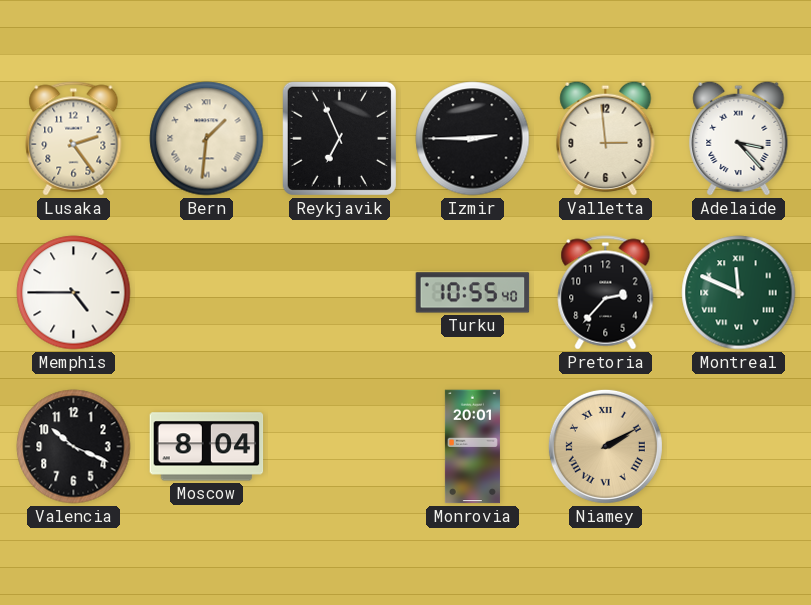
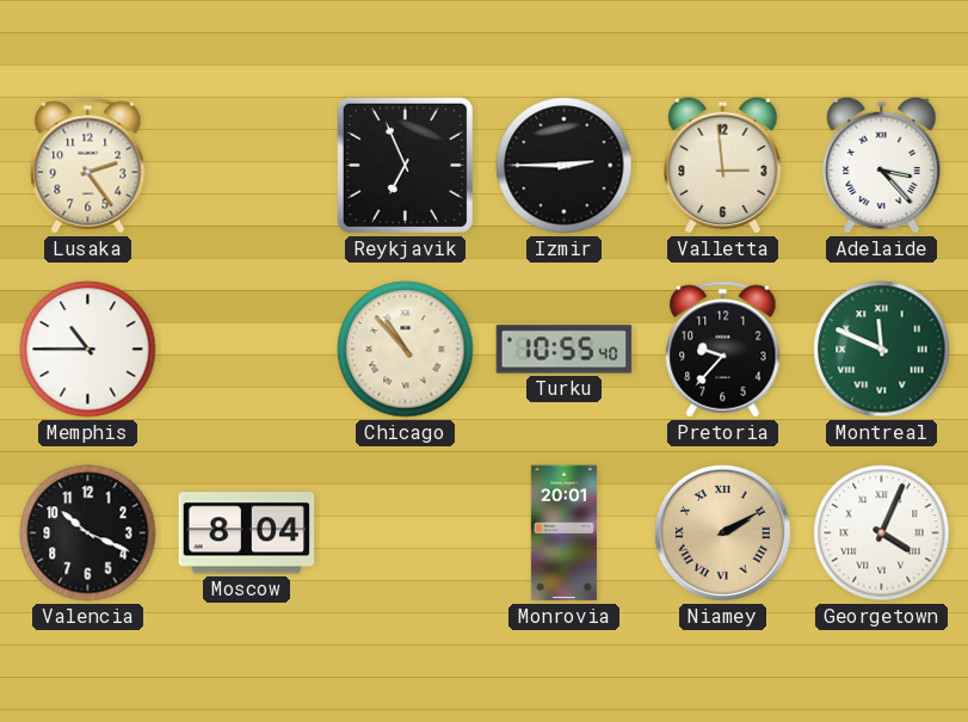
Bern: 1:31 -> none
Memphis: 4:45 -> 10:45
Chicago: none -> 10:53
Pretoria: 2:37 -> 9:37
Georgetown: none -> 4:04
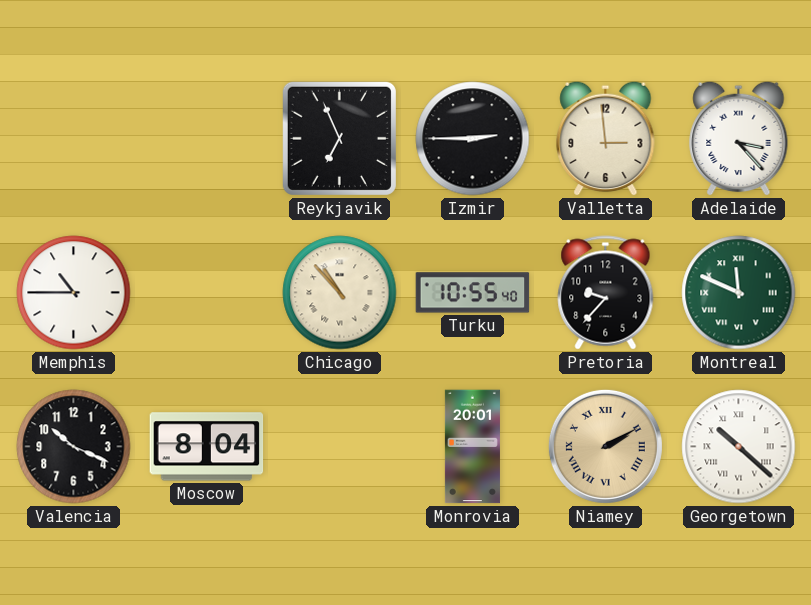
Lusaka: 2:24 -> none
Georgetown: 4:04 -> 10:22
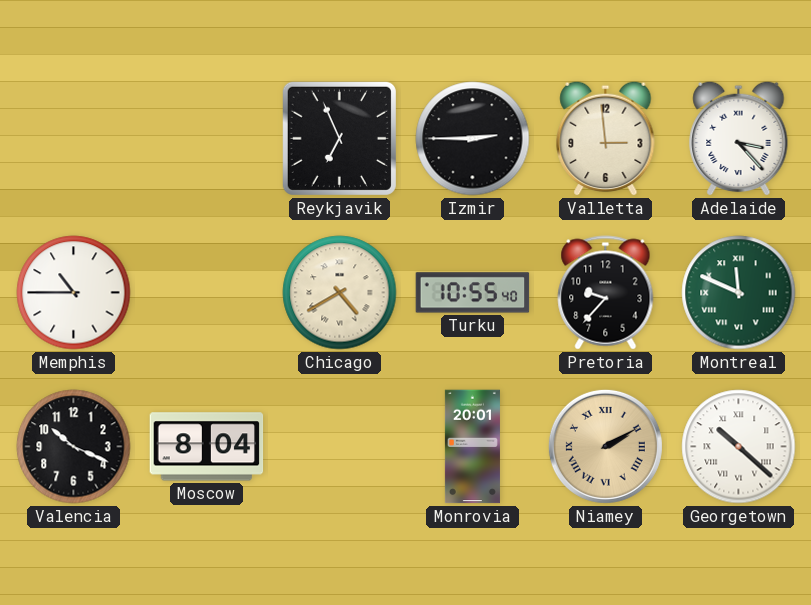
Chicago: 10:53 -> 4:40
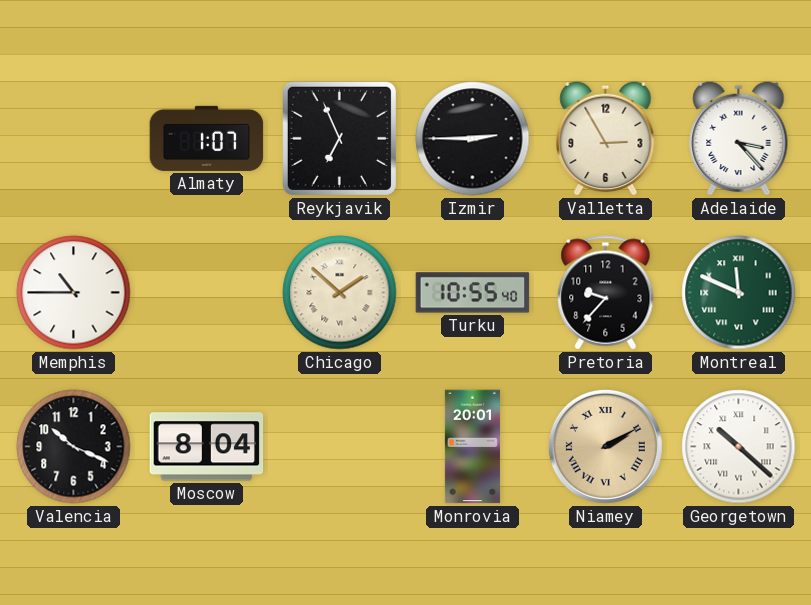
Almaty: none -> 1:07
Valletta: 2:59 -> 2:55
Chicago: 4:40 -> 1:52
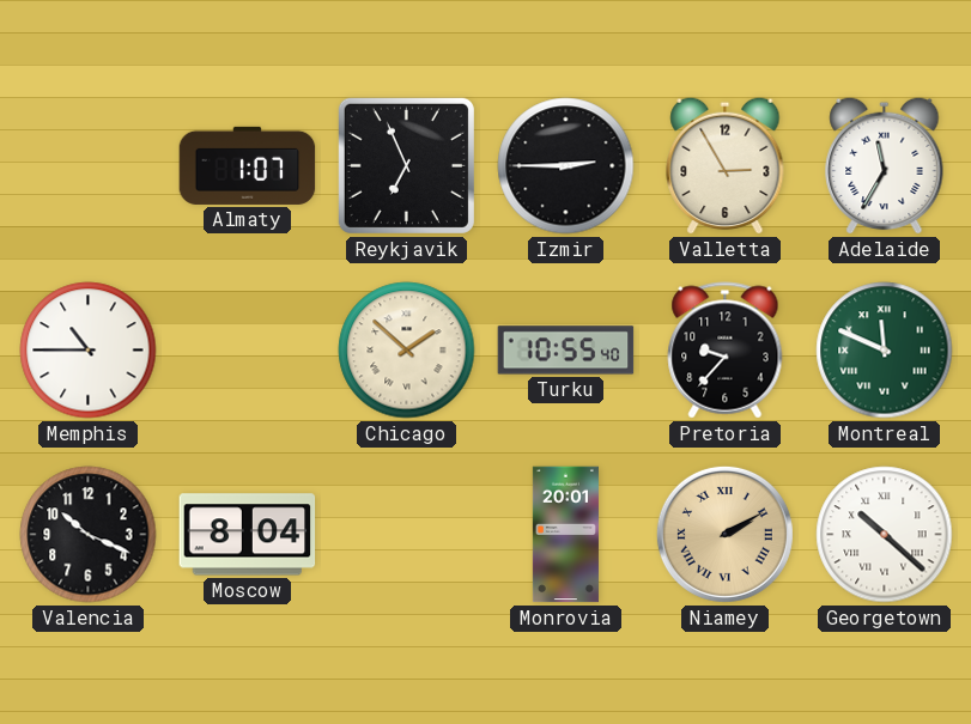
Adelaide: 3:23 -> 11:35
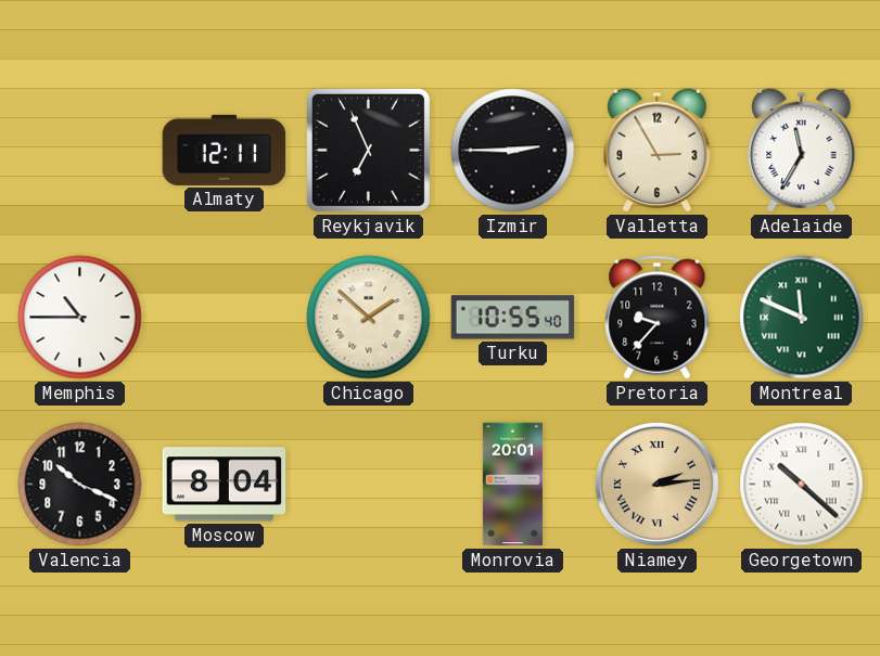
Almaty: 1:07 -> 12:11
Niamey: 2:10 -> 2:14
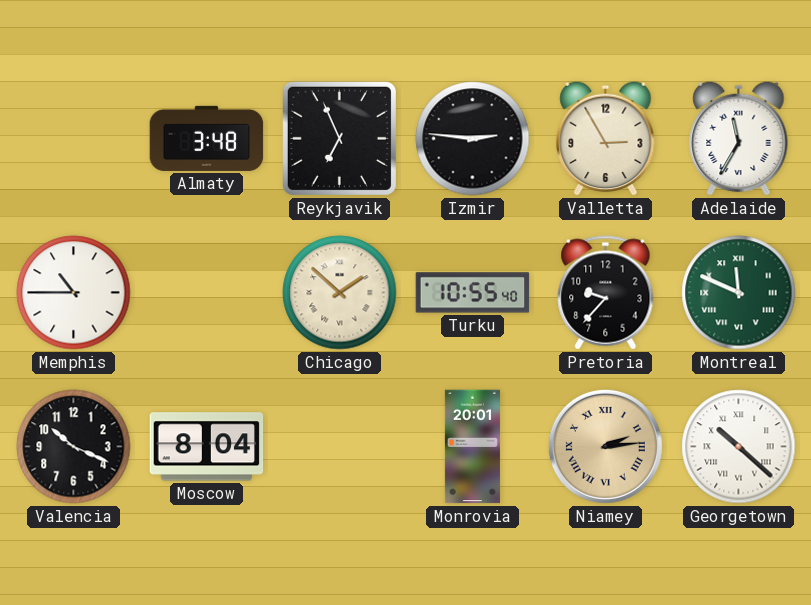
Almaty: 12:11 -> 3:48
Izmir: 2:45 -> 2:46
